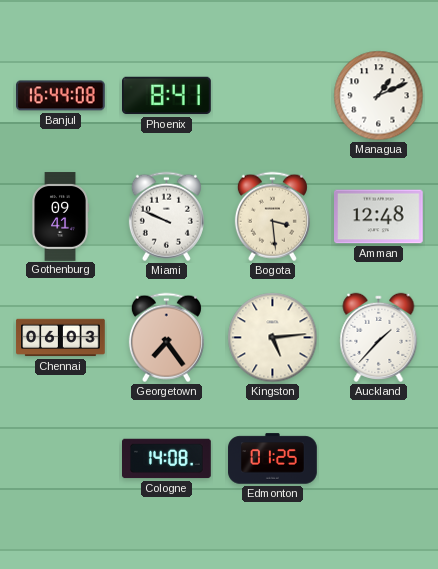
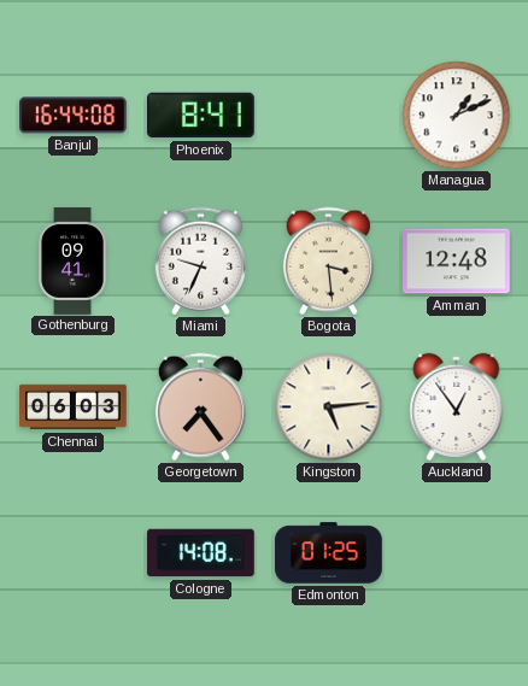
Miami: 9:49 -> 9:34
Auckland: 1:37 -> 12:54
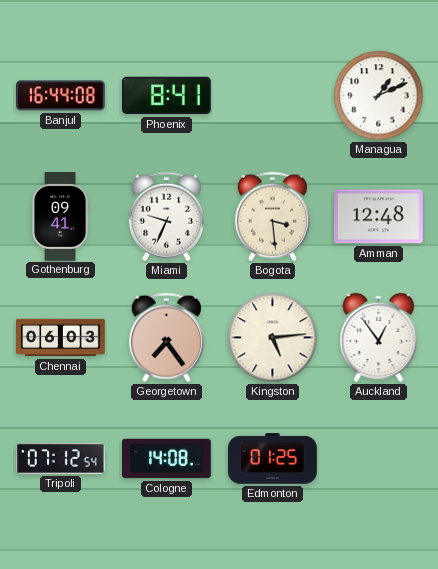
Tripoli: none -> 07:12
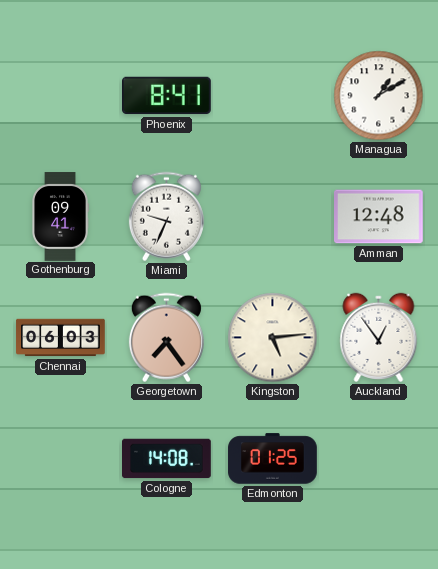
Banjul: 16:44 -> none
Managua: 1:11 -> 1:10
Bogota: 3:29 -> none
Tripoli: 07:12 -> none
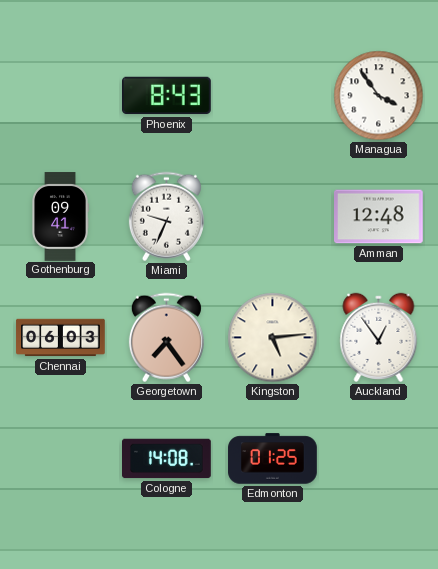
Phoenix: 8:41 -> 8:43
Managua: 1:10 -> 3:54
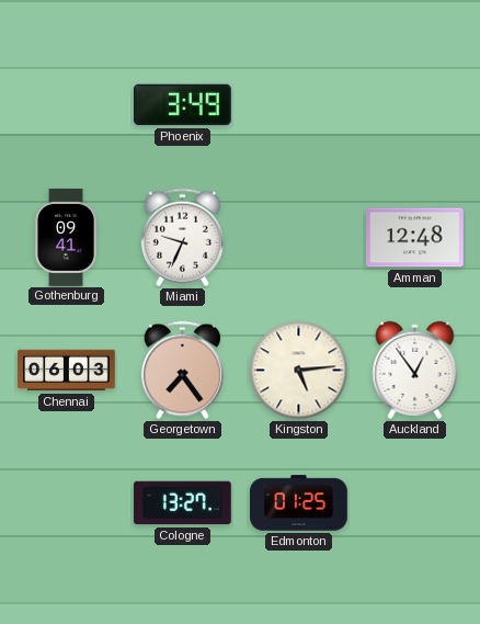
Phoenix: 8:43 -> 3:49
Managua: 3:54 -> none
Cologne: 14:08 -> 13:27
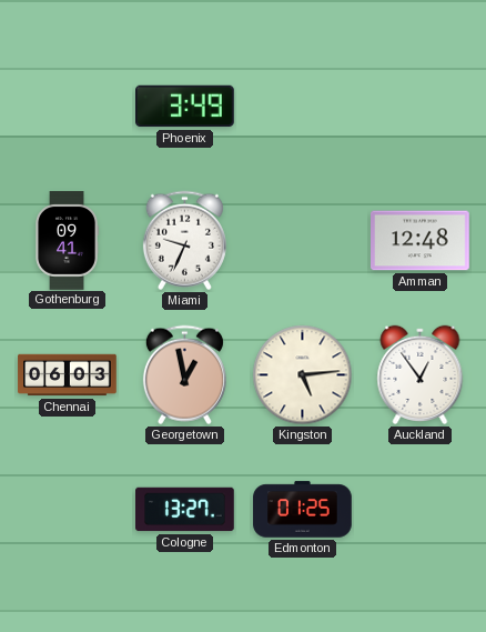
Georgetown: 7:24 -> 12:58
